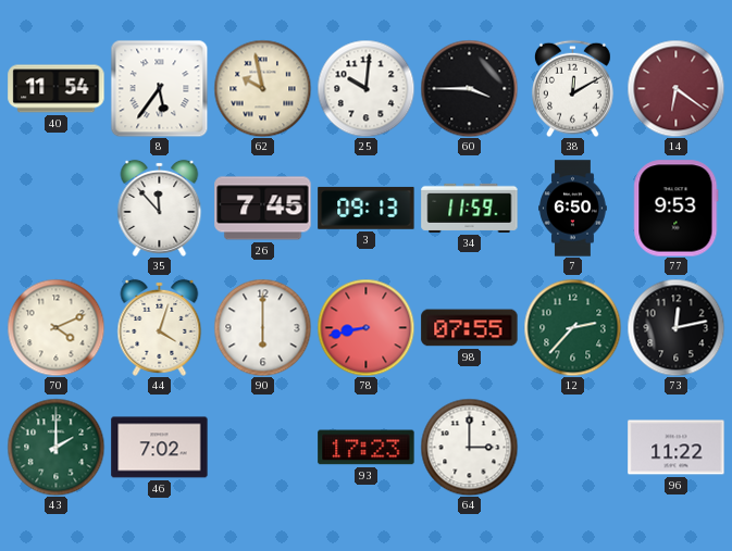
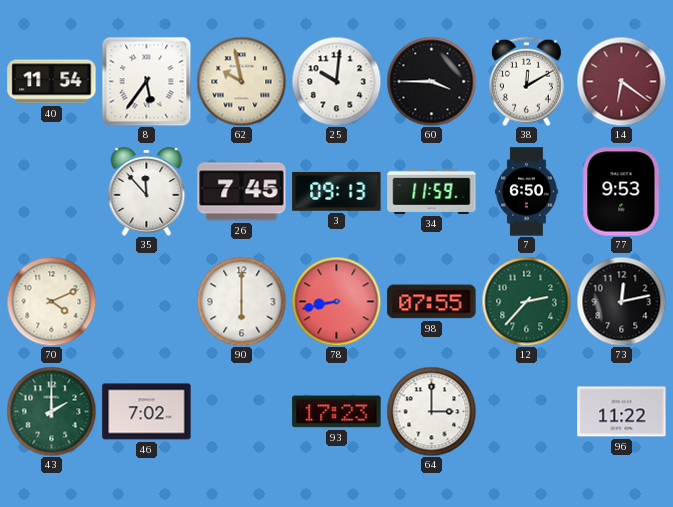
44: 4:03 -> none
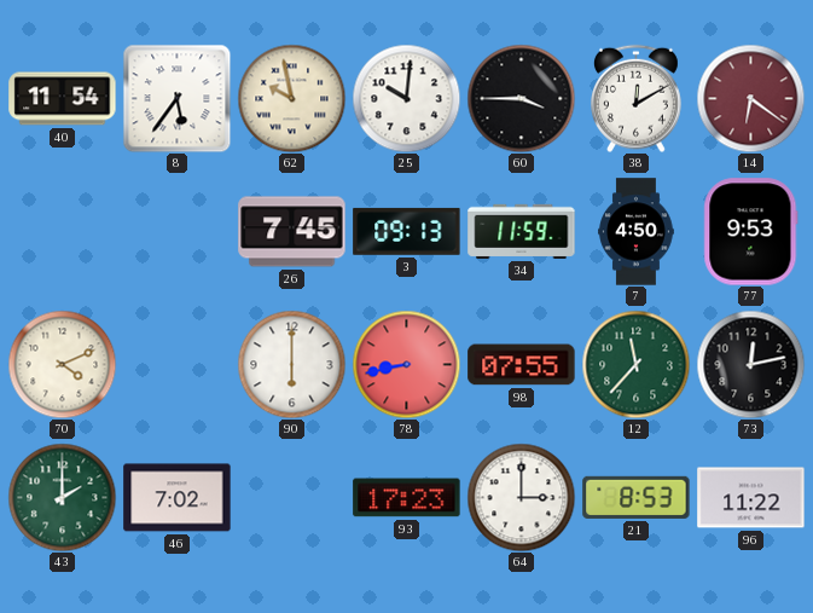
35: 11:53 -> none
7: 6:50 -> 4:50
12: 2:37 -> 11:37
21: none -> 8:53
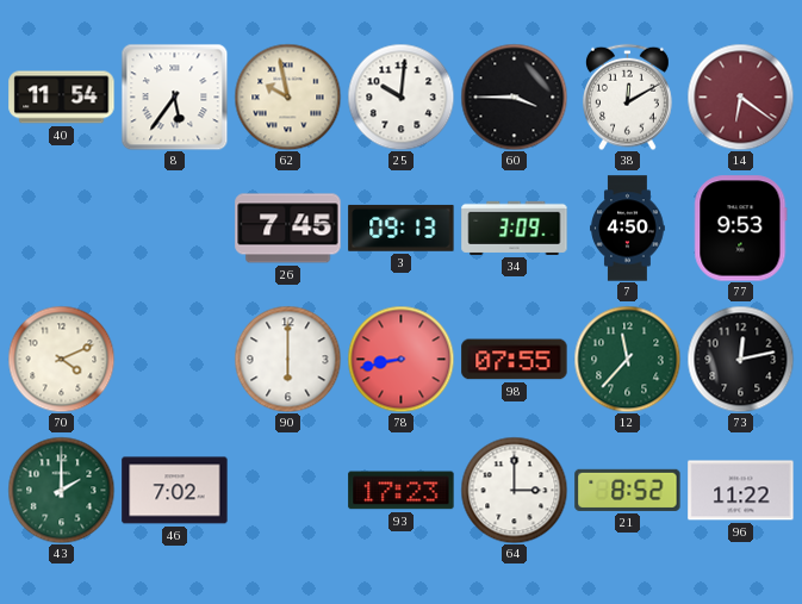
34: 11:59 -> 3:09
21: 8:53 -> 8:52
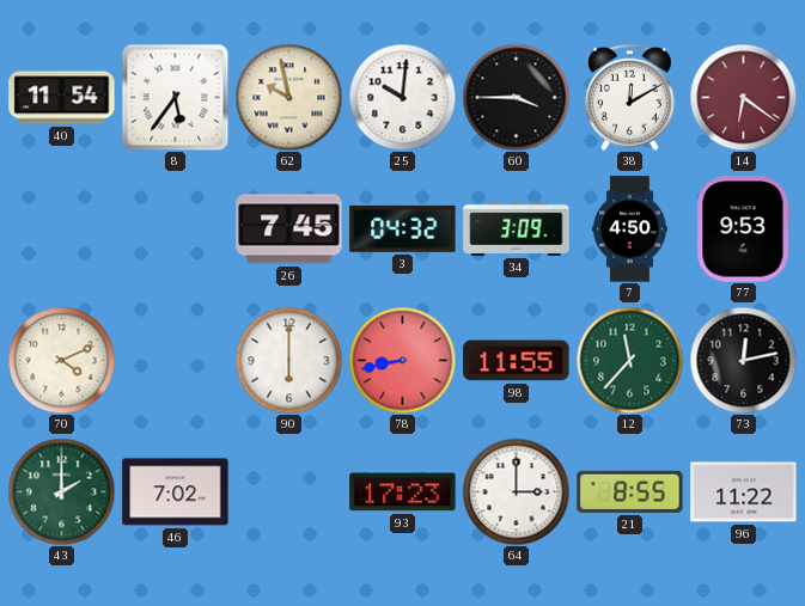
3: 09:13 -> 04:32
98: 07:55 -> 11:55
21: 8:52 -> 8:55
